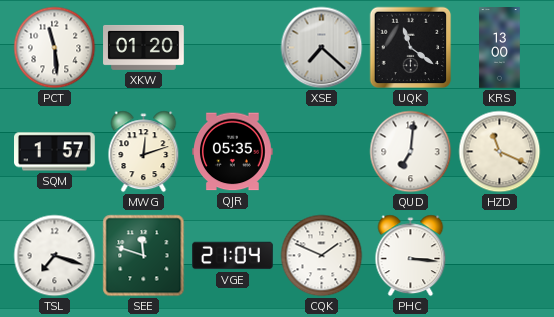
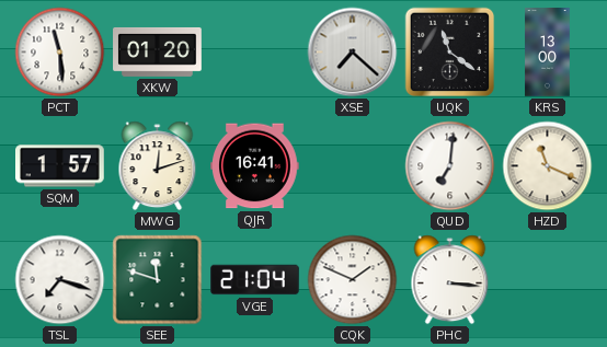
QJR: 05:35 -> 16:41
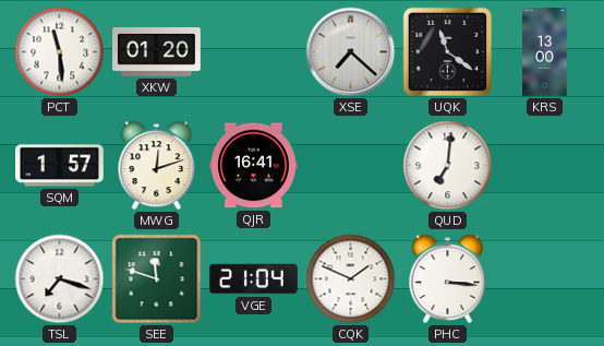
HZD: 11:19 -> none
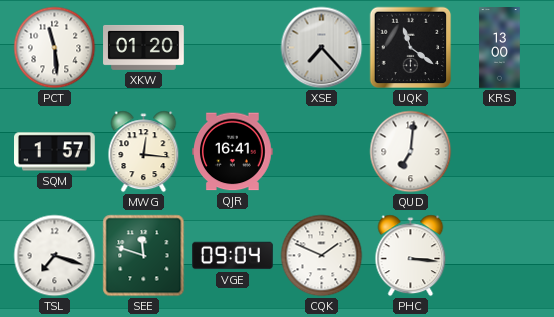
XSE: 7:22 -> 7:23
MWG: 12:12 -> 12:16
VGE: 21:04 -> 09:04
